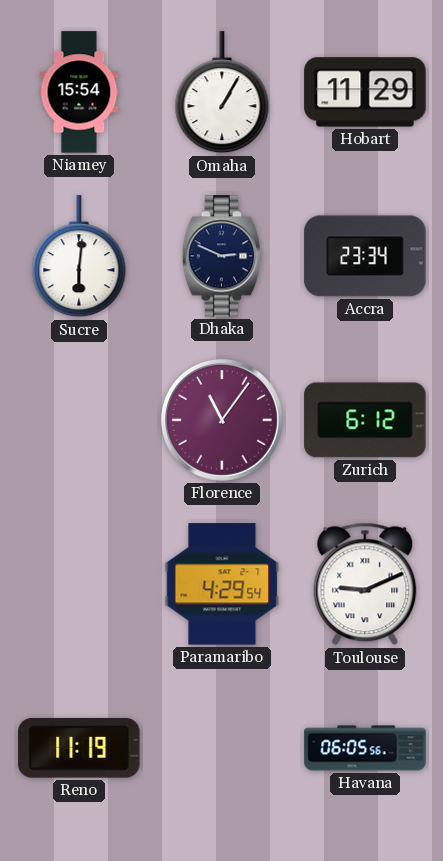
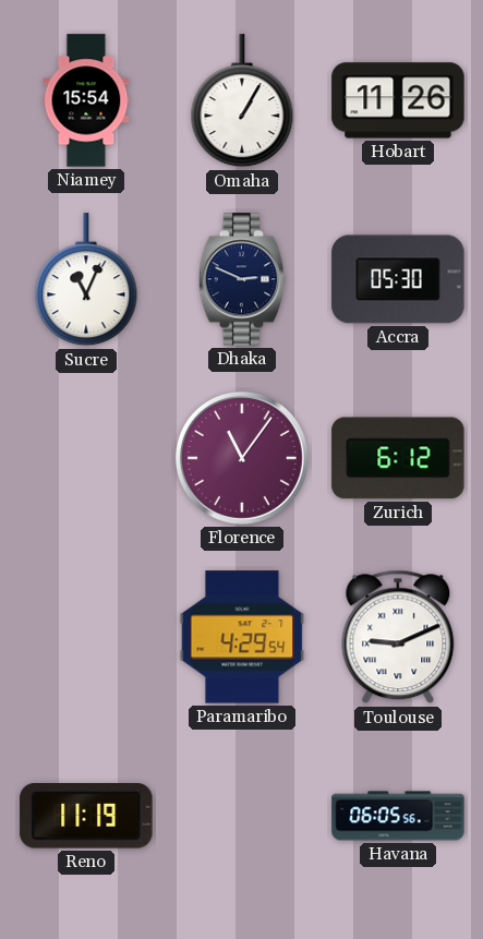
Hobart: 11:29 -> 11:26
Sucre: 6:01 -> 11:04
Accra: 23:34 -> 05:30
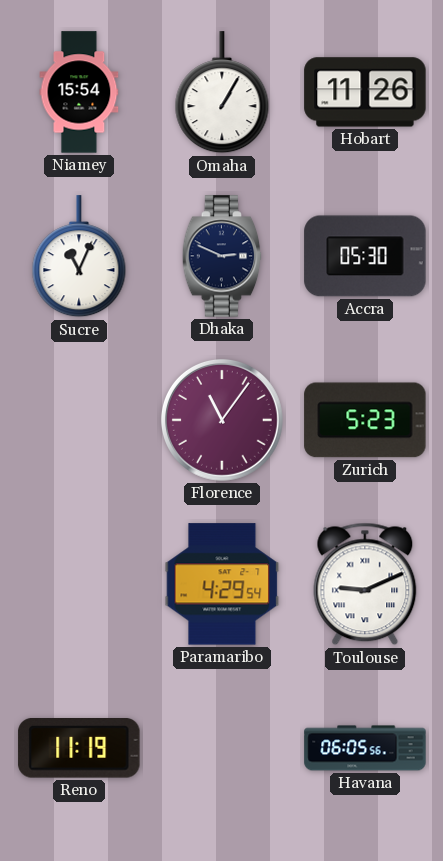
Zurich: 6:12 -> 5:23
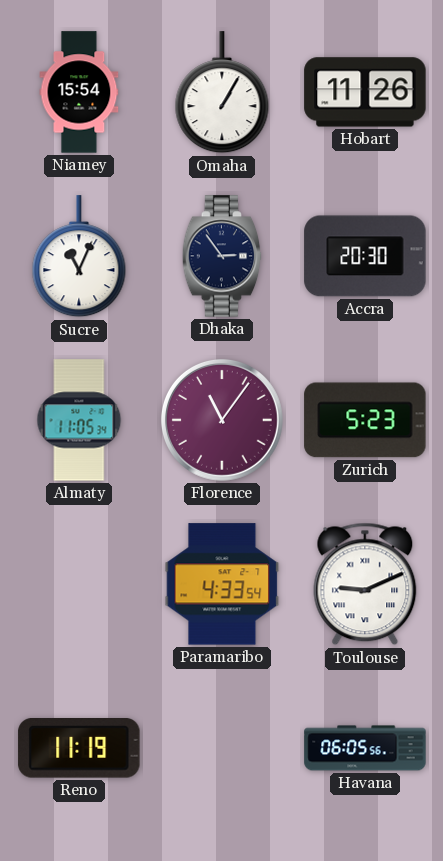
Dhaka: 2:49 -> 2:54
Accra: 05:30 -> 20:30
Almaty: none -> 11:05
Paramaribo: 4:29 -> 4:33
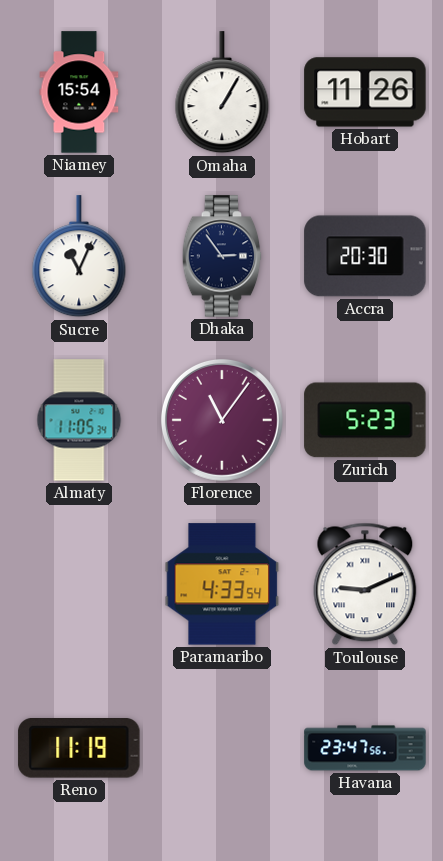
Havana: 06:05 -> 23:47
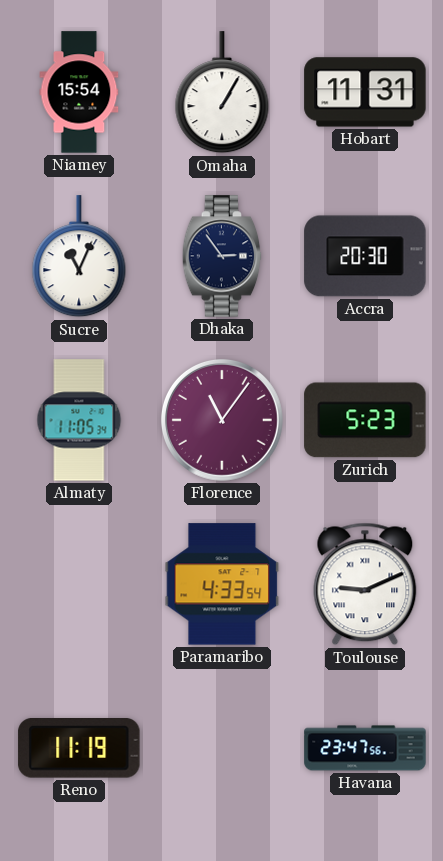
Hobart: 11:26 -> 11:31
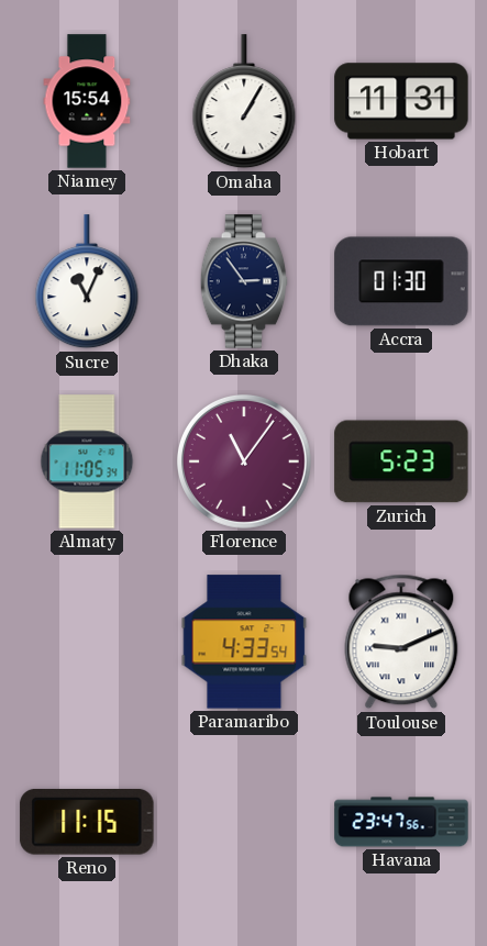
Accra: 20:30 -> 01:30
Reno: 11:19 -> 11:15
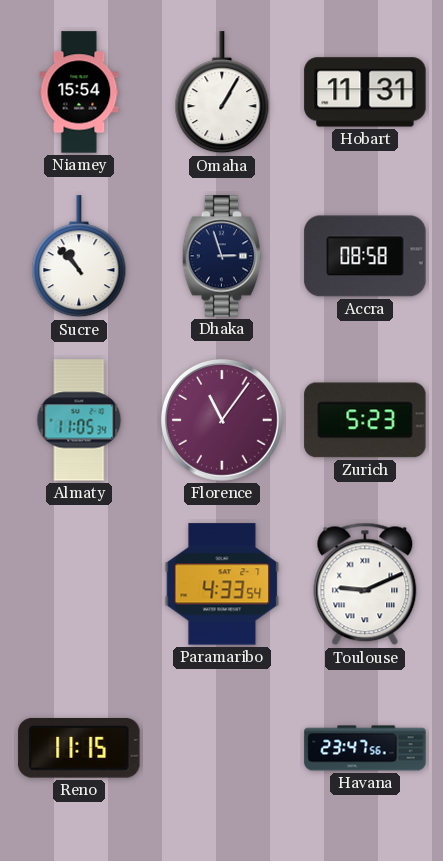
Sucre: 11:04 -> 10:53
Dhaka: 2:54 -> 2:57
Accra: 01:30 -> 08:58
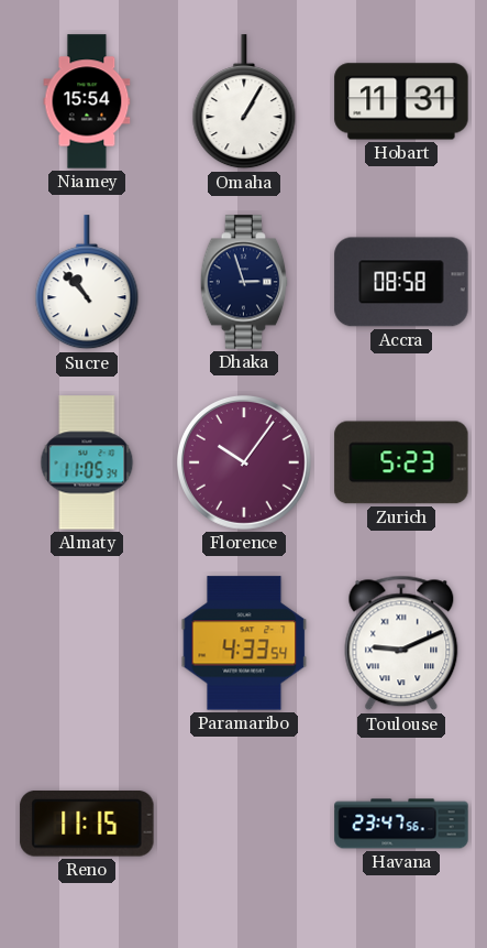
Florence: 11:06 -> 10:06
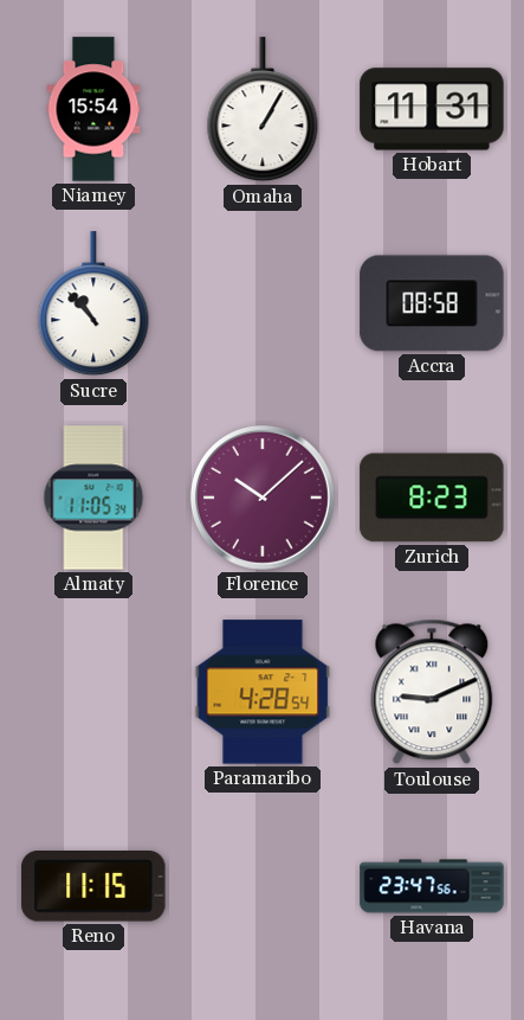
Dhaka: 2:57 -> none
Florence: 10:06 -> 10:08
Zurich: 5:23 -> 8:23
Paramaribo: 4:33 -> 4:28
